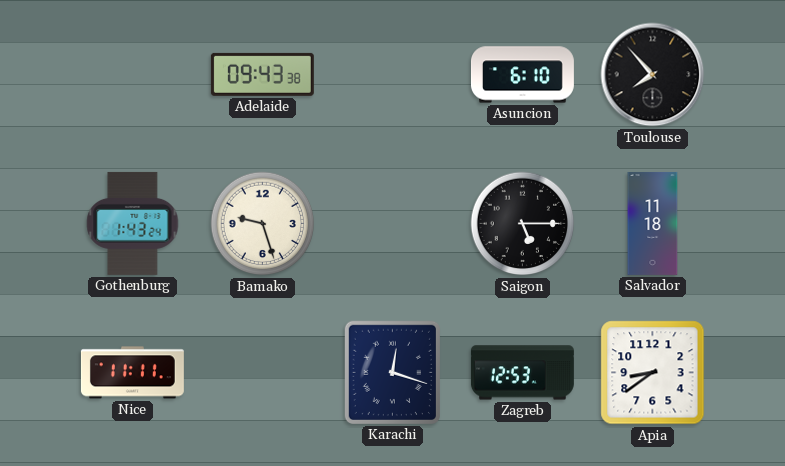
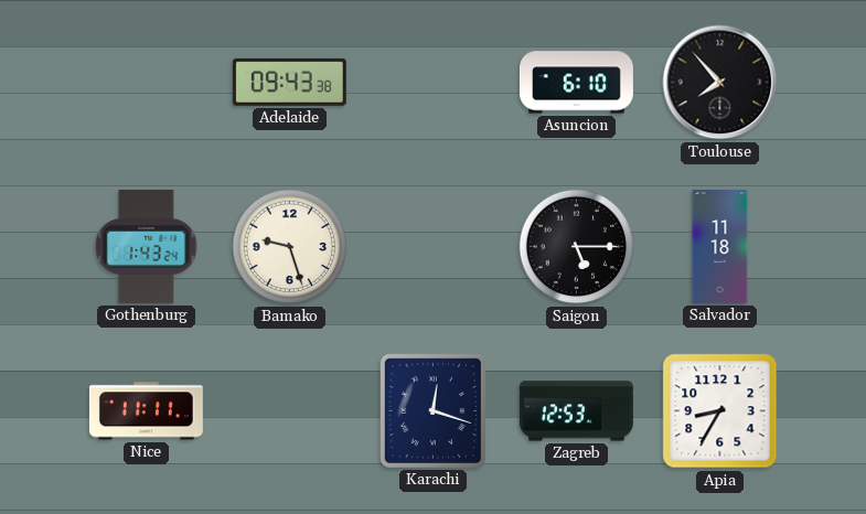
Apia: 8:39 -> 8:35
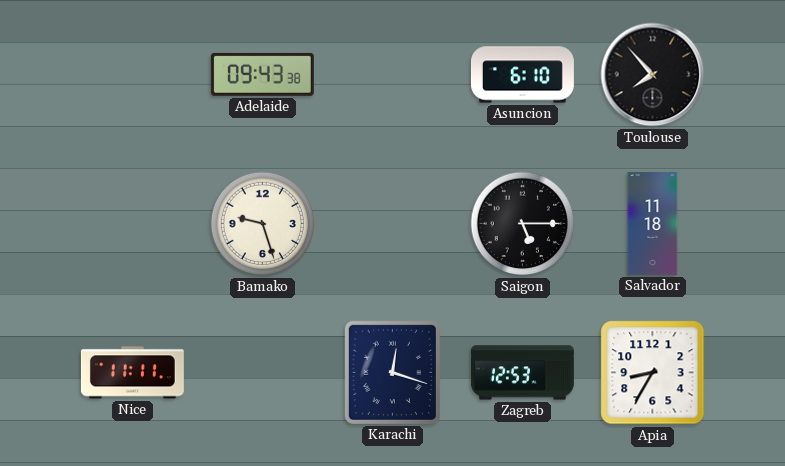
Gothenburg: 1:43 -> none
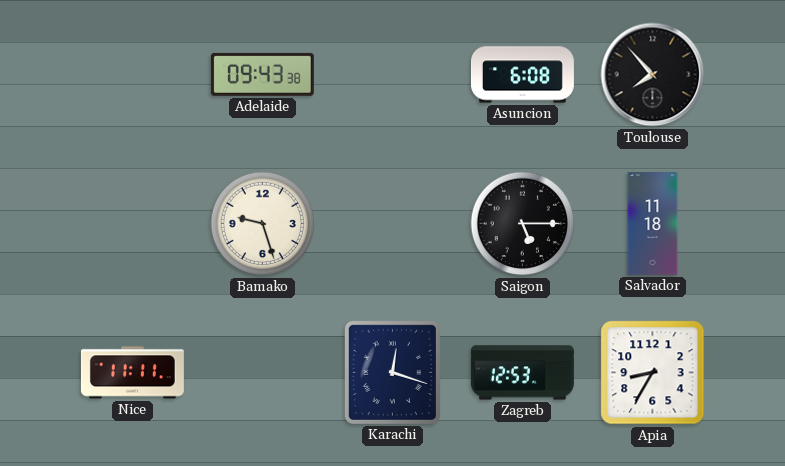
Asuncion: 6:10 -> 6:08
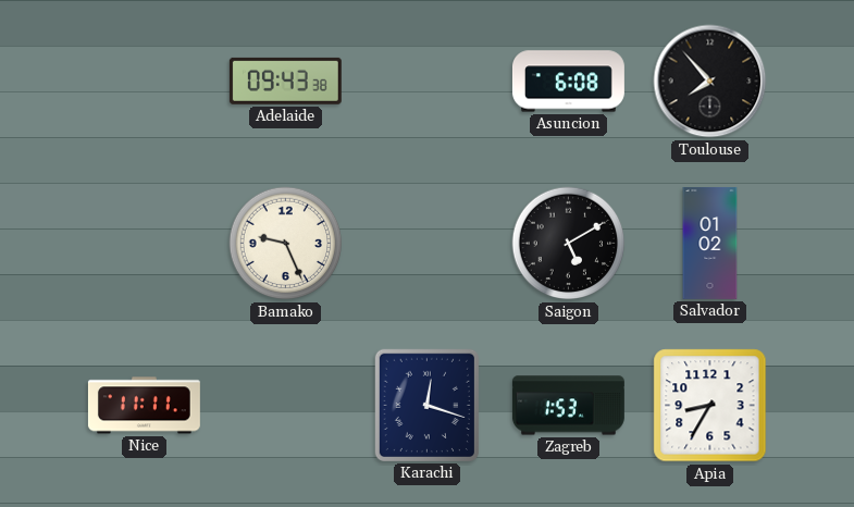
Bamako: 9:27 -> 9:26
Saigon: 5:15 -> 5:10
Salvador: 11:18 -> 01:02
Zagreb: 12:53 -> 1:53
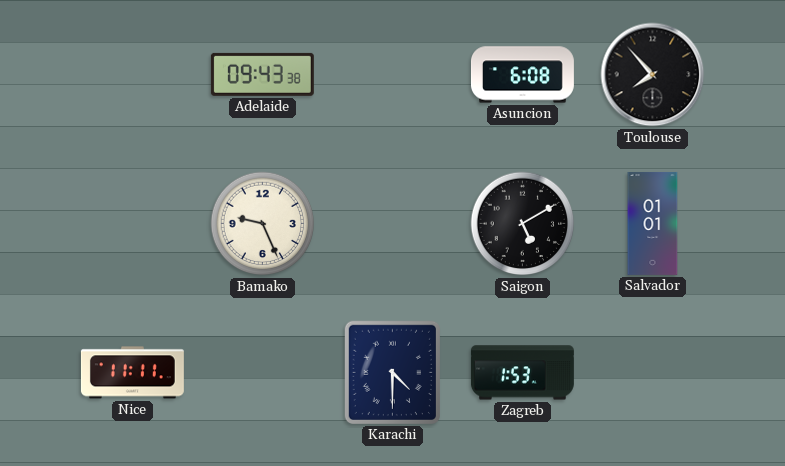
Salvador: 01:02 -> 01:01
Karachi: 12:18 -> 4:30
Apia: 8:35 -> none
